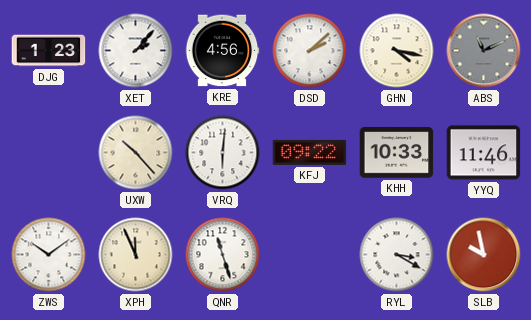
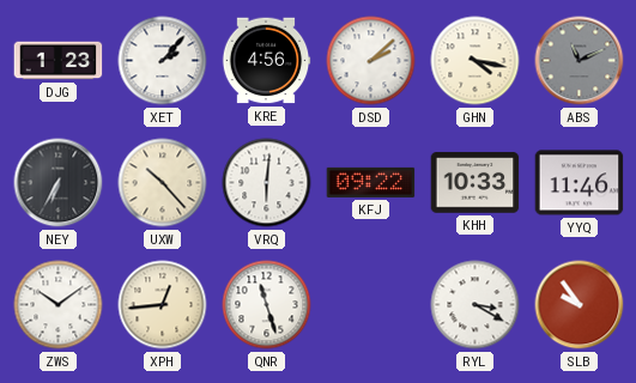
NEY: none -> 6:35
XPH: 11:56 -> 12:44
SLB: 9:58 -> 9:54
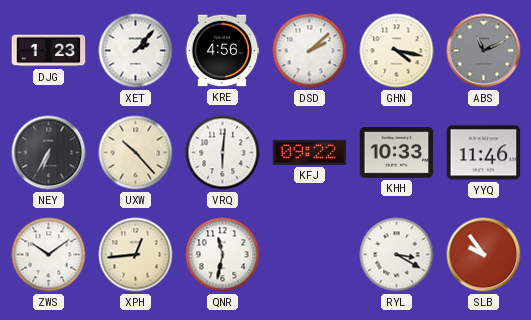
QNR: 11:27 -> 11:32
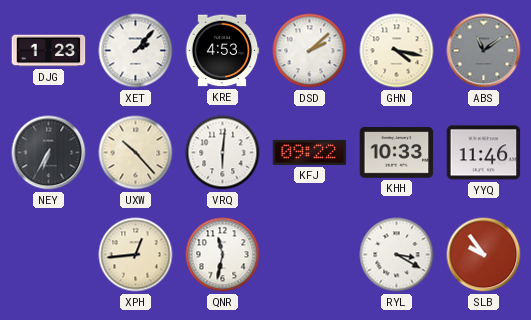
KRE: 4:56 -> 4:53
ABS: 11:11 -> 11:09
ZWS: 10:09 -> none
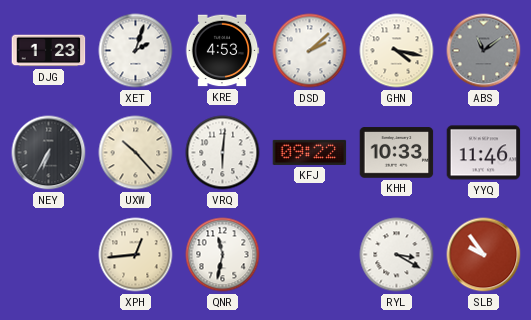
XET: 2:07 -> 2:03
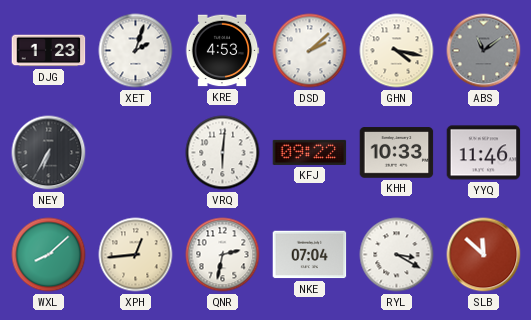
UXW: 10:23 -> none
WXL: none -> 8:08
QNR: 11:32 -> 2:32
NKE: none -> 07:04
SLB: 9:54 -> 11:52
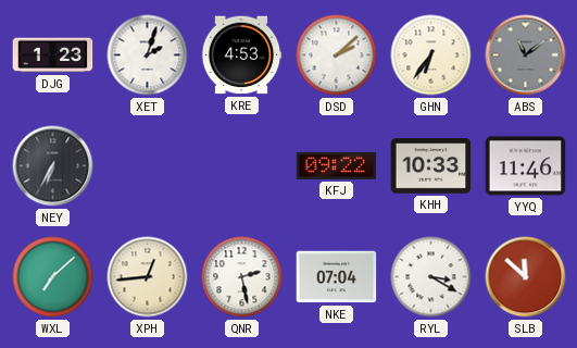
GHN: 4:17 -> 6:36
VRQ: 6:01 -> none
WXL: 8:08 -> 7:08
QNR: 2:32 -> 2:28
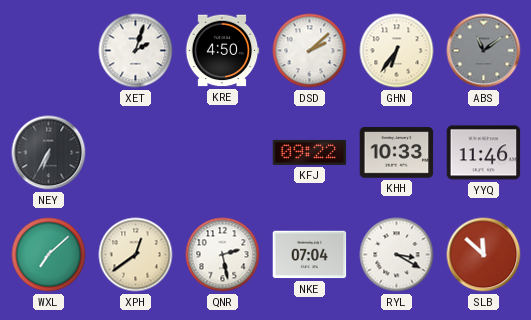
DJG: 1:23 -> none
KRE: 4:53 -> 4:50
XPH: 12:44 -> 12:39
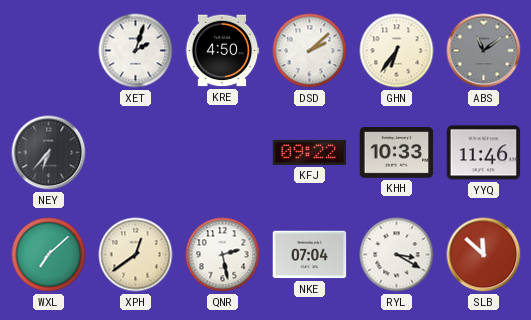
NEY: 6:35 -> 6:37
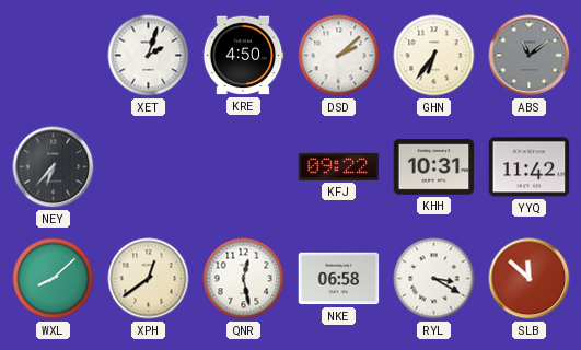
KHH: 10:33 -> 10:31
YYQ: 11:46 -> 11:42
WXL: 7:08 -> 8:08
QNR: 2:28 -> 12:28
NKE: 07:04 -> 06:58
